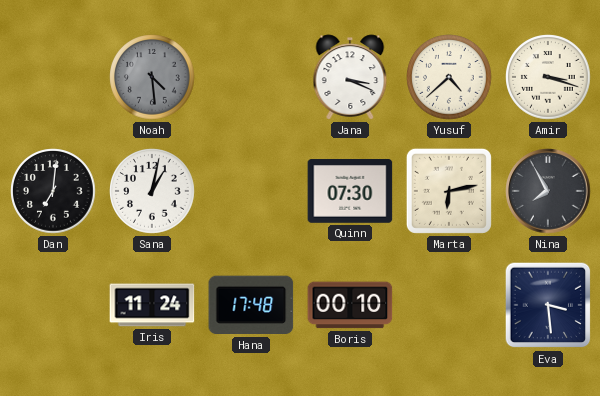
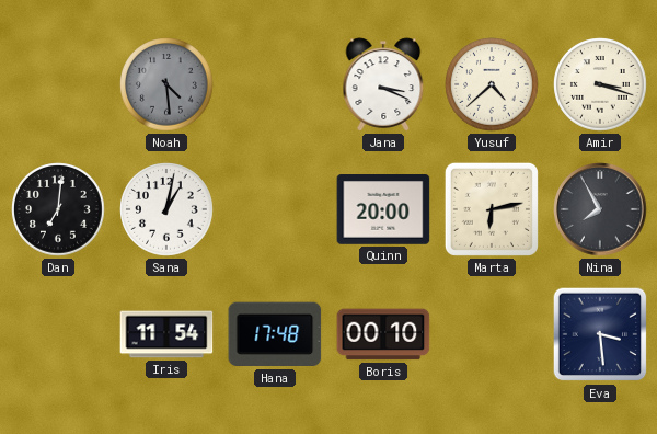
Quinn: 07:30 -> 20:00
Iris: 11:24 -> 11:54
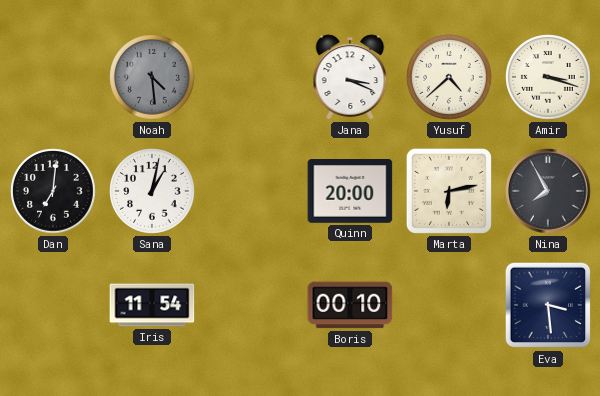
Hana: 17:48 -> none
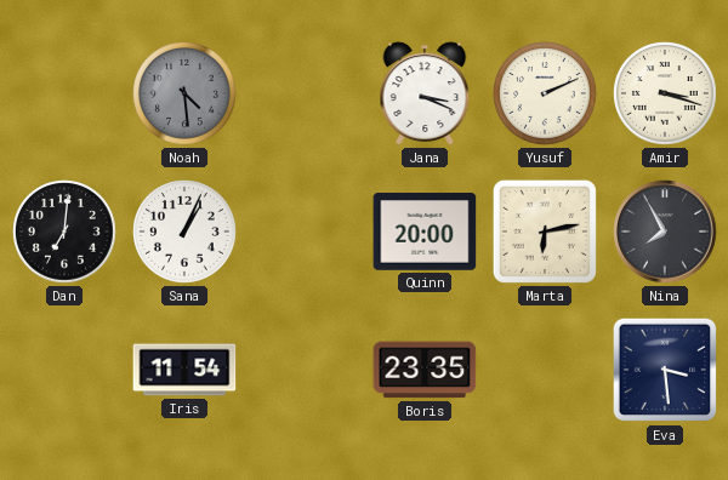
Yusuf: 4:38 -> 2:11
Sana: 1:02 -> 1:04
Boris: 00:10 -> 23:35
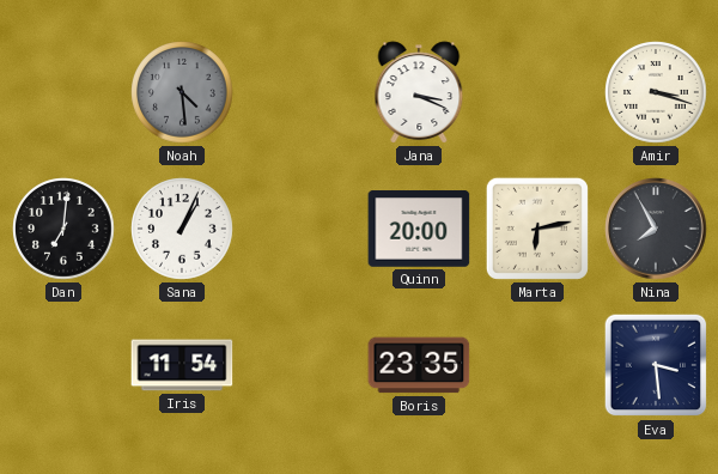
Yusuf: 2:11 -> none
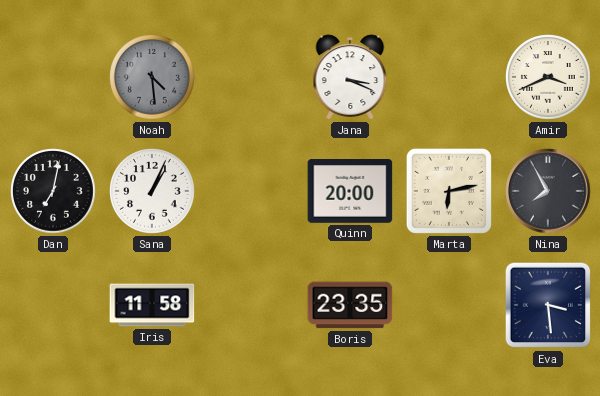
Amir: 3:18 -> 3:41
Dan: 7:01 -> 7:02
Iris: 11:54 -> 11:58
